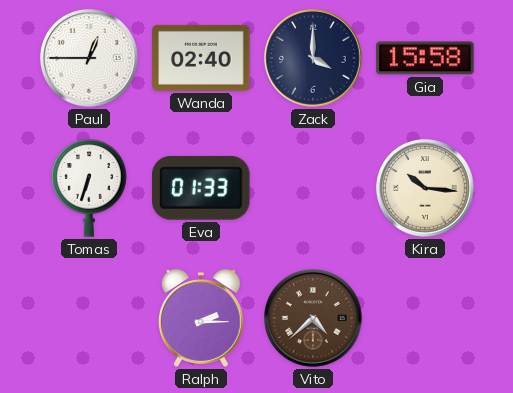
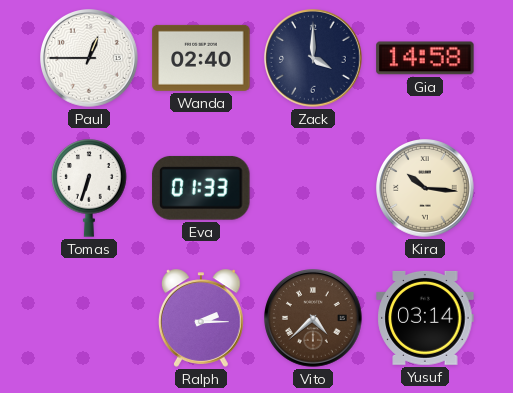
Gia: 15:58 -> 14:58
Yusuf: none -> 03:14
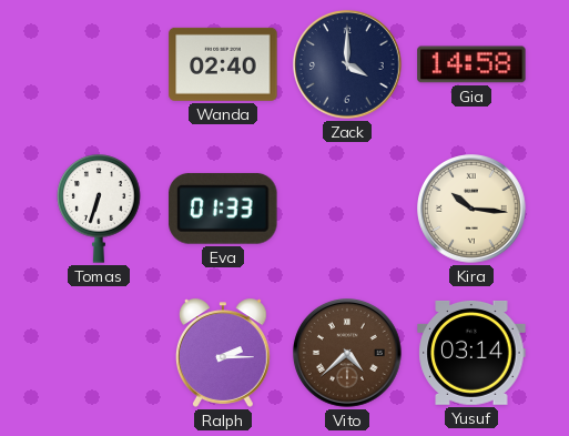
Paul: 12:45 -> none
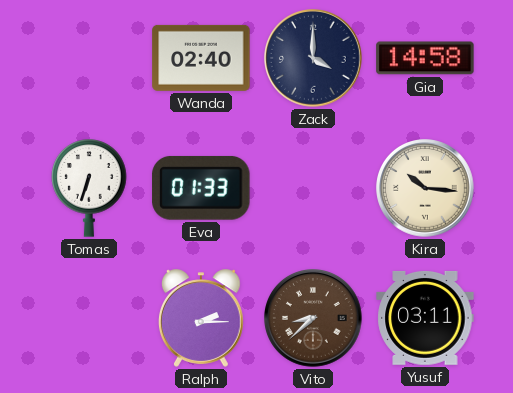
Vito: 4:38 -> 8:38
Yusuf: 03:14 -> 03:11
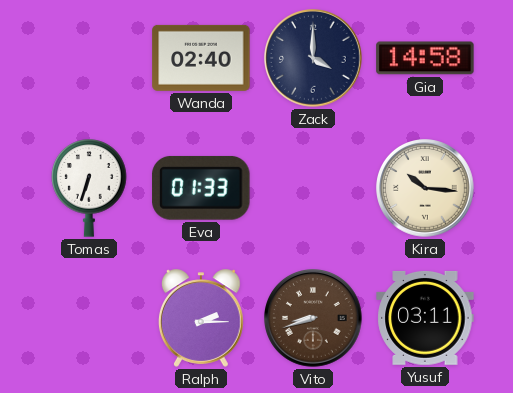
Vito: 8:38 -> 8:42
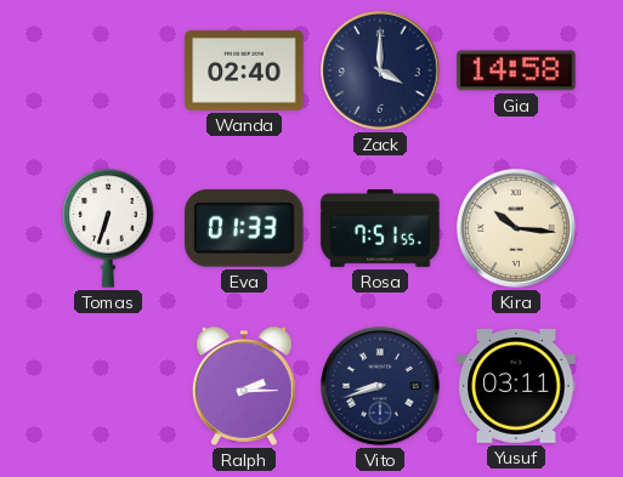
Rosa: none -> 7:51
Vito dial: brown -> navy
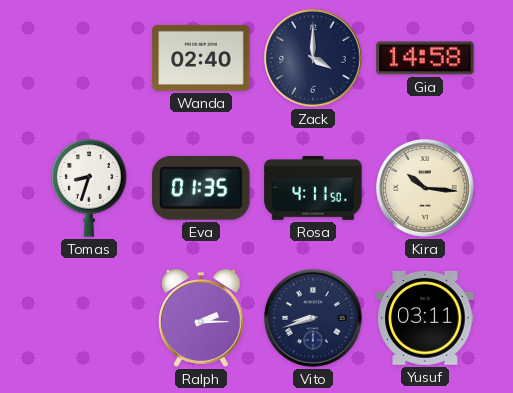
Tomas: 6:33 -> 8:33
Eva: 01:33 -> 01:35
Rosa: 7:51 -> 4:11
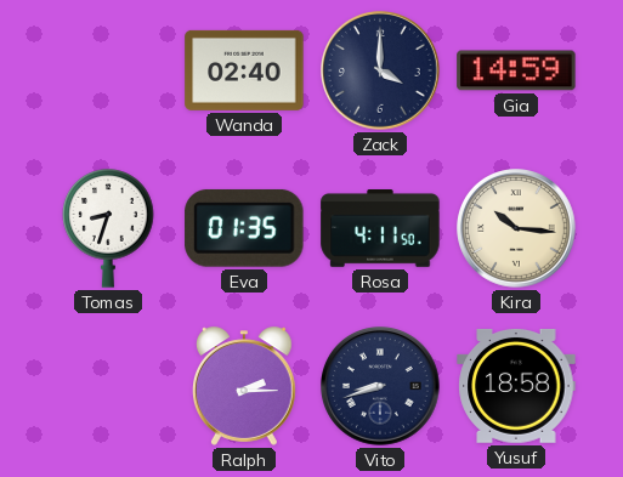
Gia: 14:58 -> 14:59
Yusuf: 03:11 -> 18:58
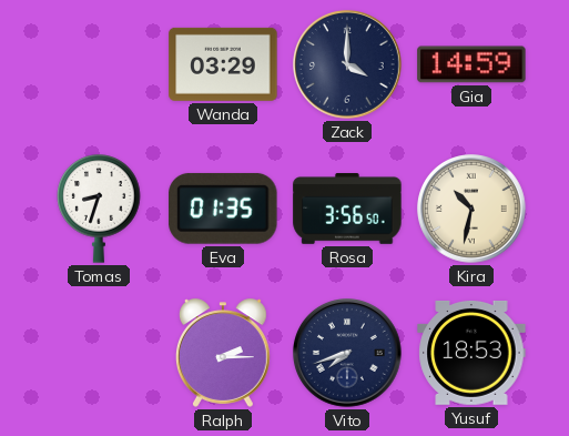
Wanda: 02:40 -> 03:29
Rosa: 4:11 -> 3:56
Kira: 10:16 -> 10:32
Vito: 8:42 -> 7:42
Yusuf: 18:58 -> 18:53
